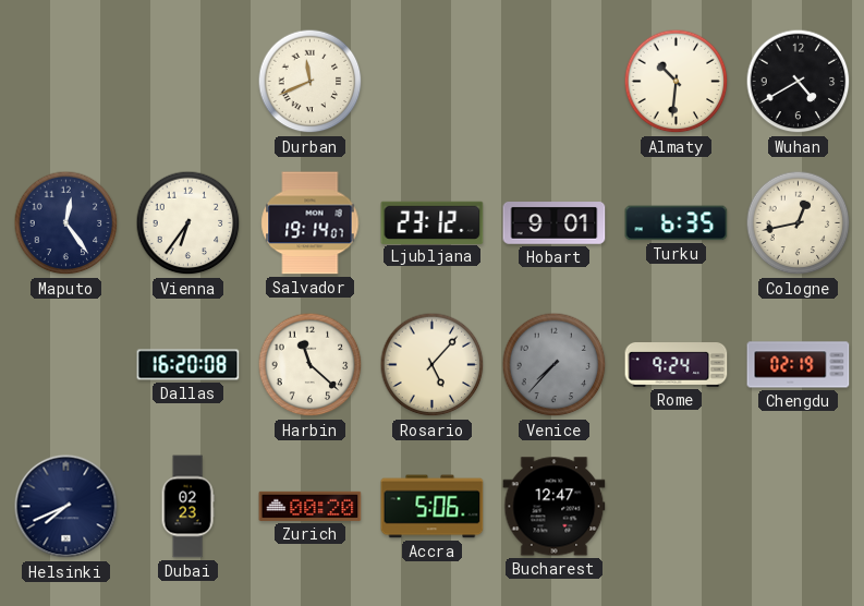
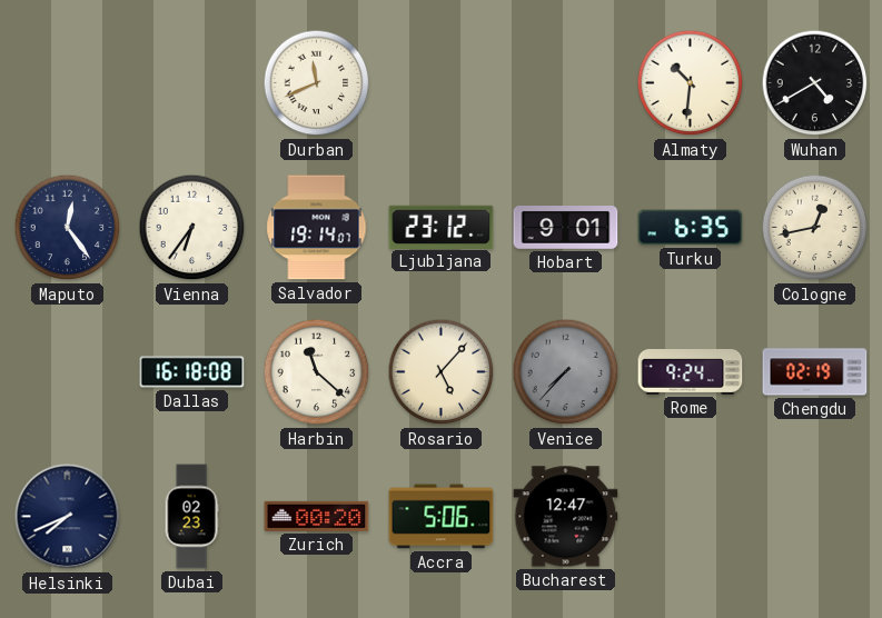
Dallas: 16:20 -> 16:18
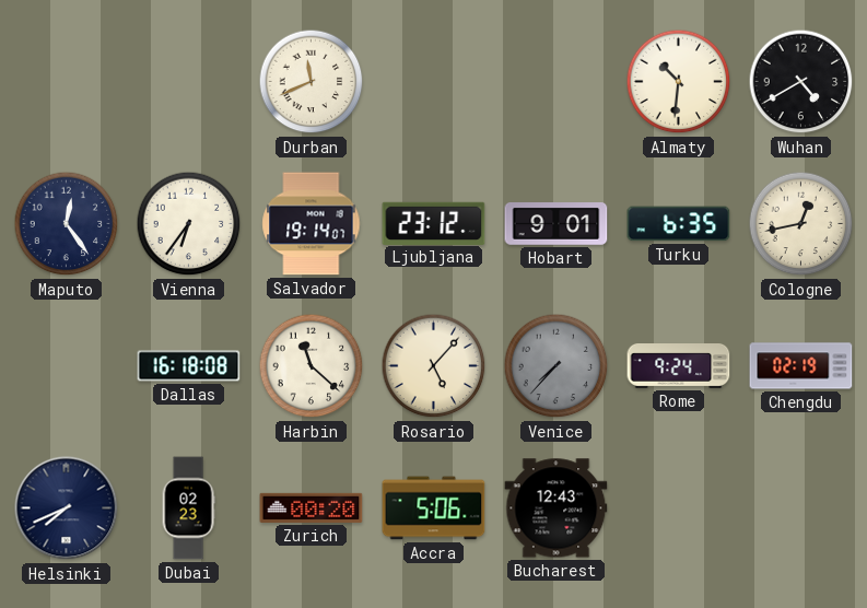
Bucharest: 12:47 -> 12:43
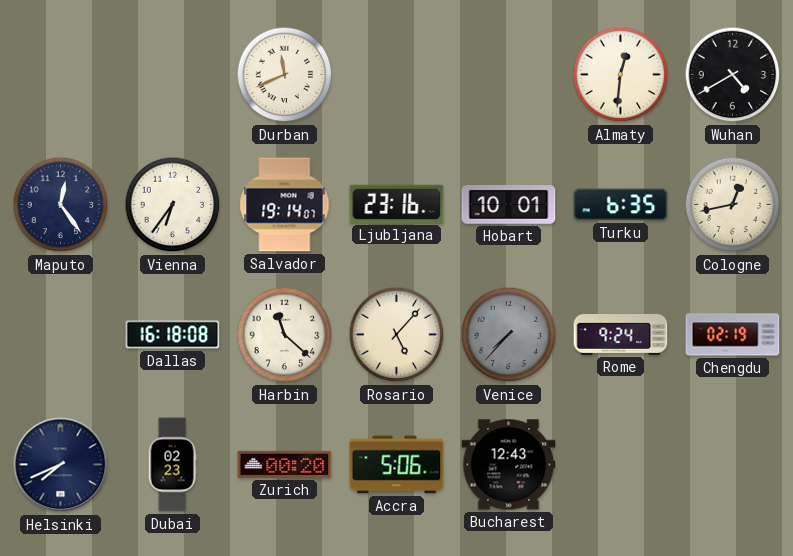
Almaty: 10:31 -> 12:31
Ljubljana: 23:12 -> 23:16
Hobart: 9:01 -> 10:01
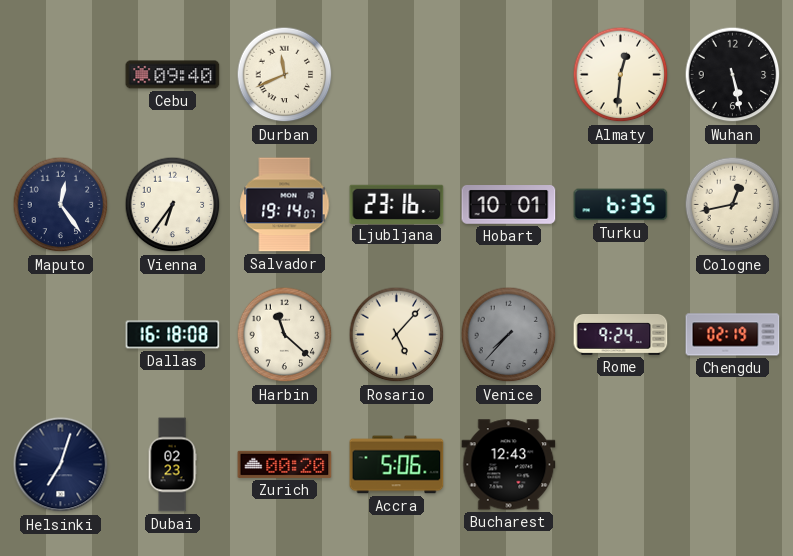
Cebu: none -> 09:40
Wuhan: 4:40 -> 5:28
Helsinki: 7:41 -> 7:03
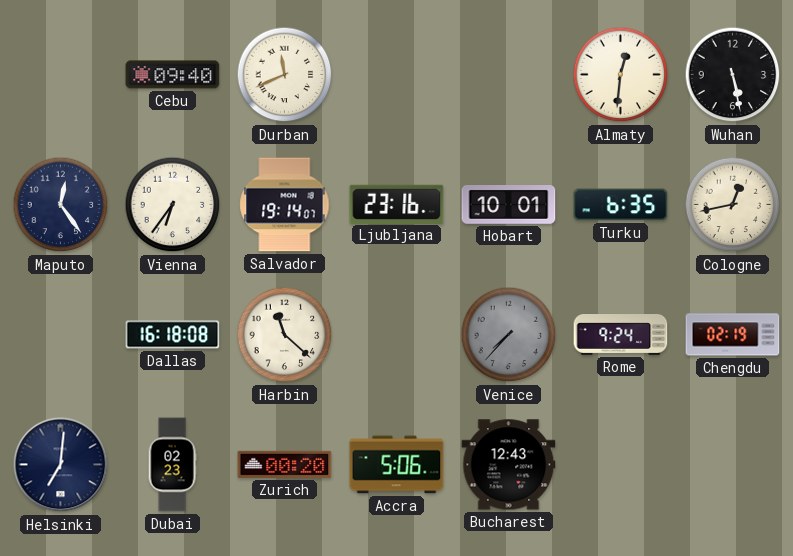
Rosario: 5:07 -> none
Helsinki: 7:03 -> 7:01
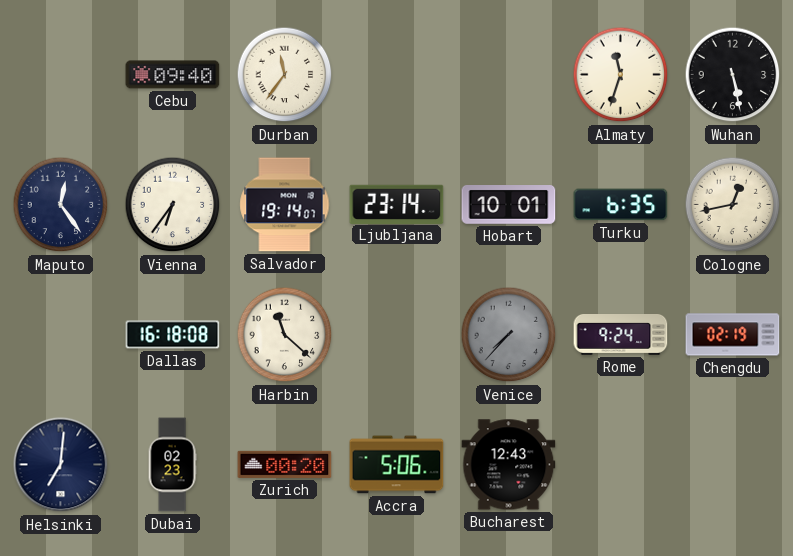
Durban: 11:41 -> 11:36
Almaty: 12:31 -> 11:33
Ljubljana: 23:16 -> 23:14
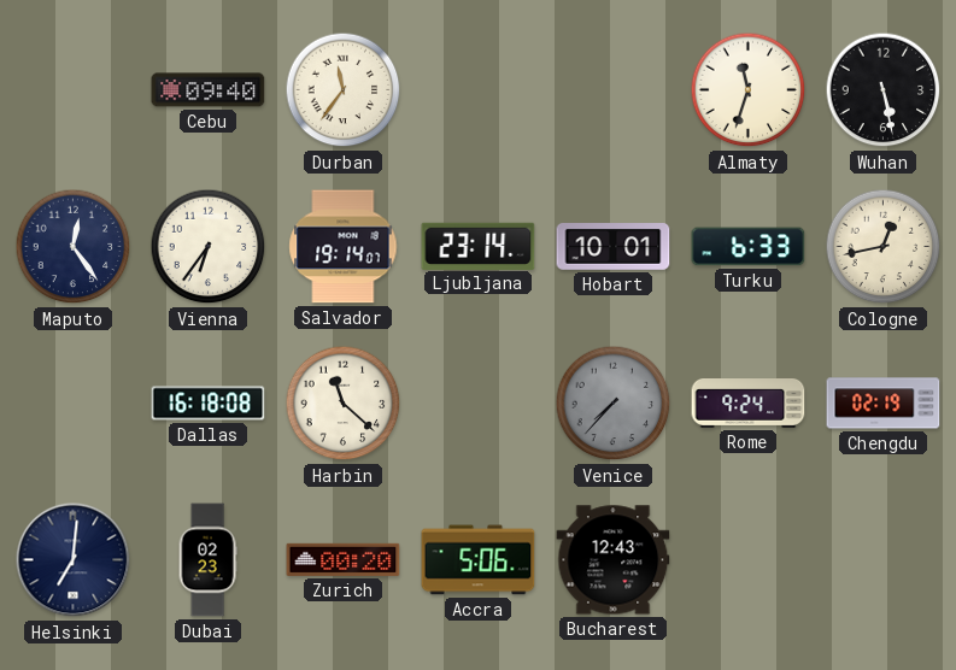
Turku: 6:35 -> 6:33
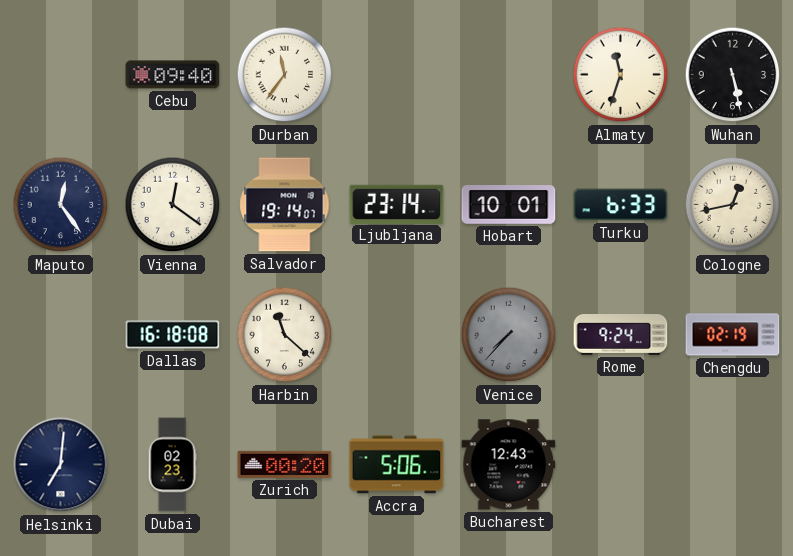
Vienna: 6:36 -> 12:21
